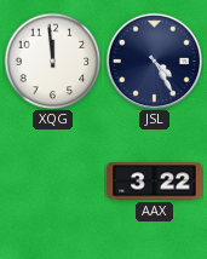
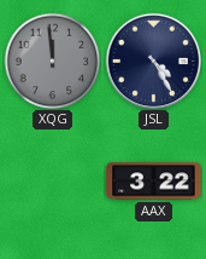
XQG dial: white -> grey
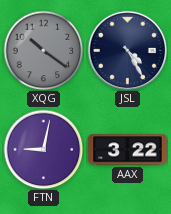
XQG: 11:59 -> 10:21
FTN: none -> 9:02
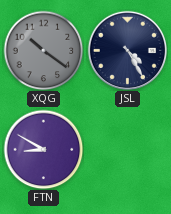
FTN: 9:02 -> 8:50
AAX: 3:22 -> none
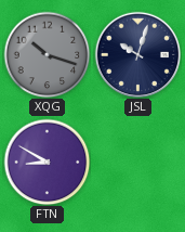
XQG: 10:21 -> 10:18
JSL: 4:25 -> 10:03
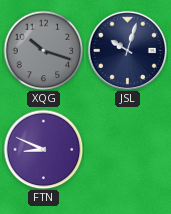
FTN: 8:50 -> 8:49
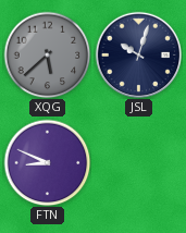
XQG: 10:18 -> 5:38
